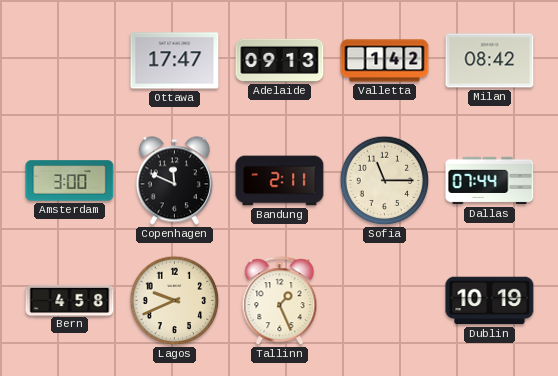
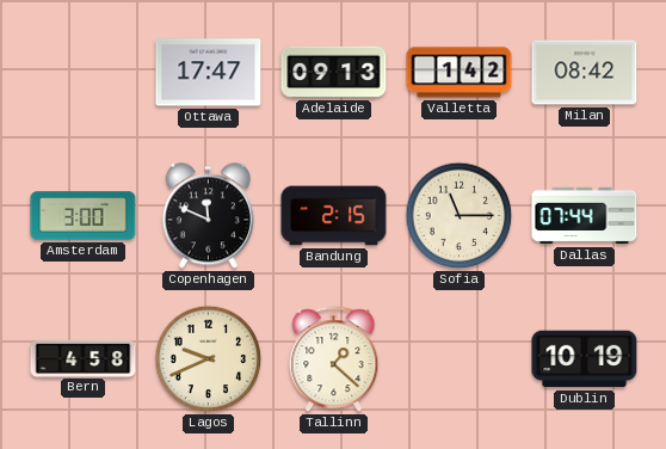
Bandung: 2:11 -> 2:15
Tallinn: 1:26 -> 1:22
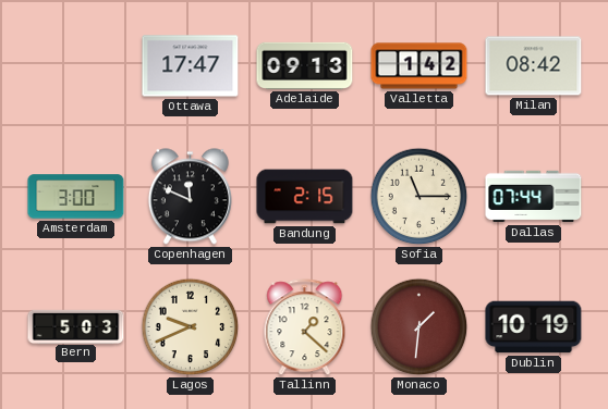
Bern: 4:58 -> 5:03
Monaco: none -> 1:31
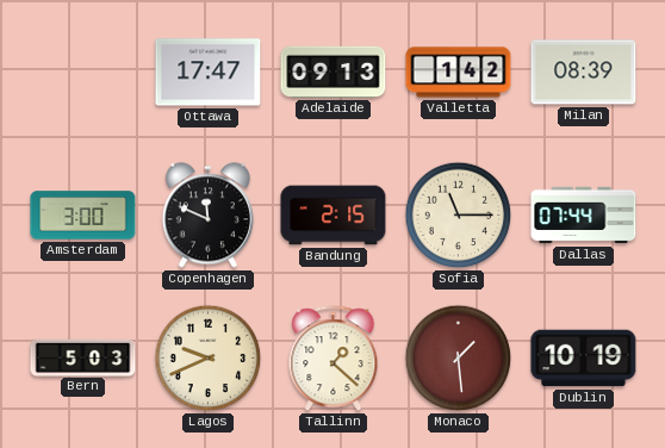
Milan: 08:42 -> 08:39
Monaco: 1:31 -> 1:29
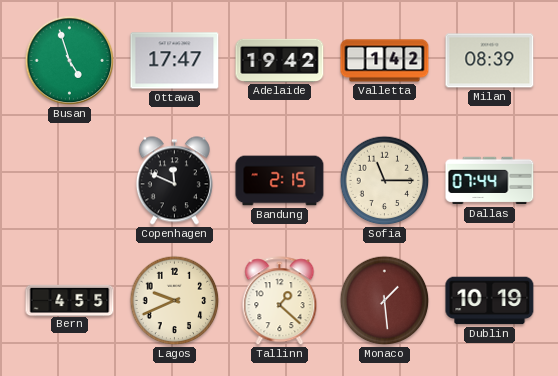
Busan: none -> 4:57
Adelaide: 09:13 -> 19:42
Amsterdam: 3:00 -> none
Bern: 5:03 -> 4:55
